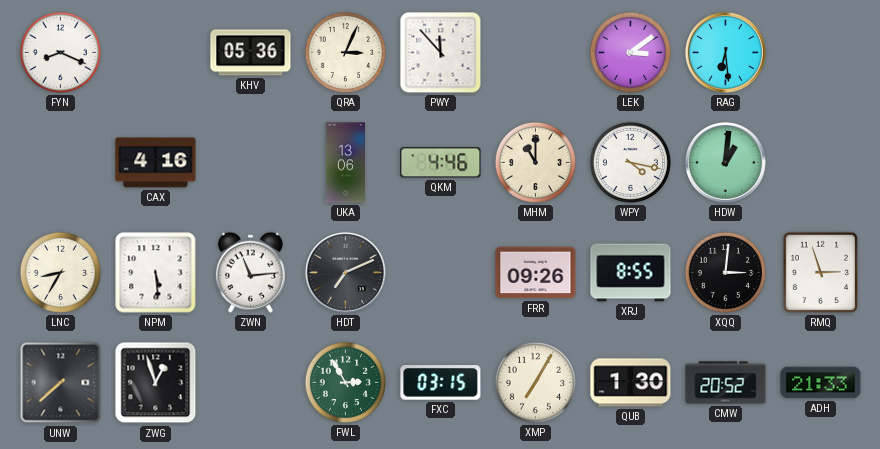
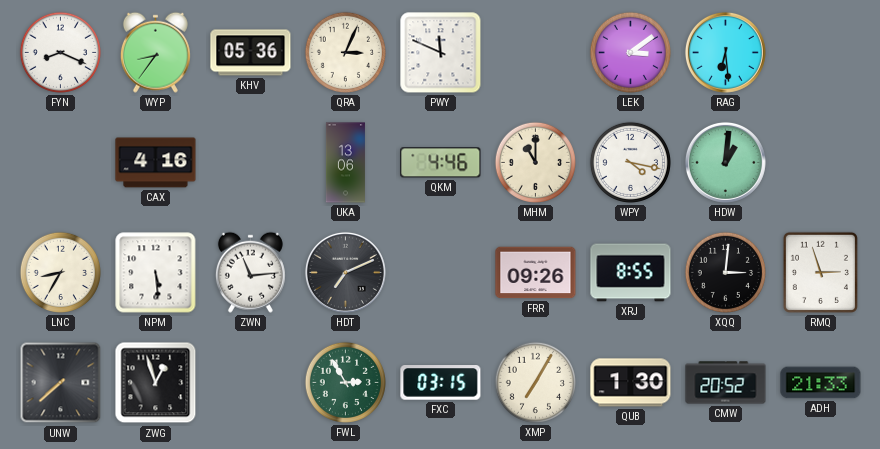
WYP: none -> 8:36
PWY: 11:53 -> 11:49
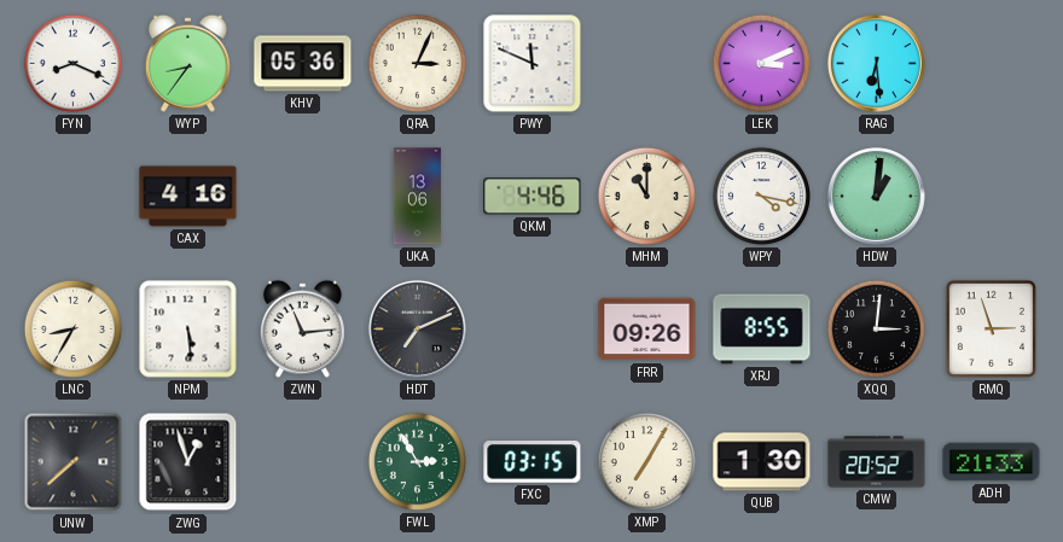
LEK: 3:09 -> 3:11
